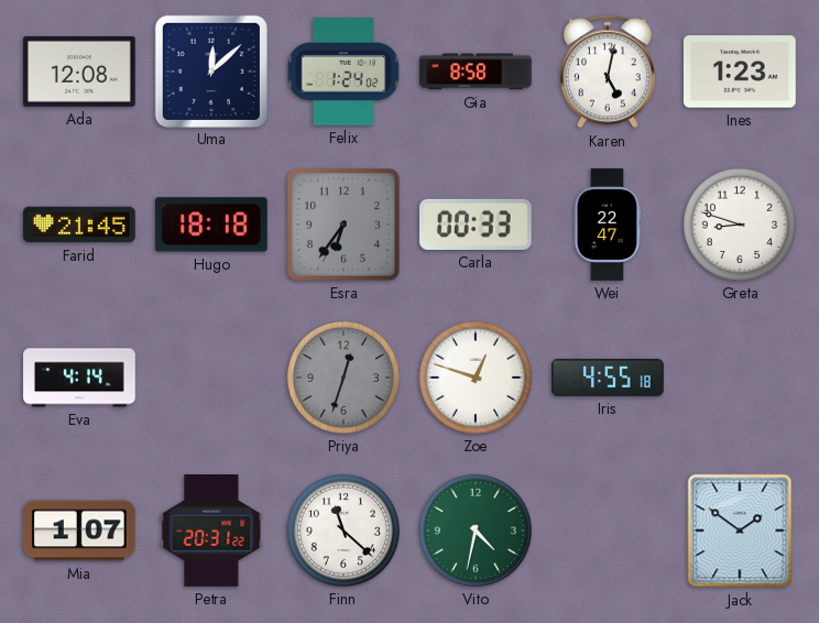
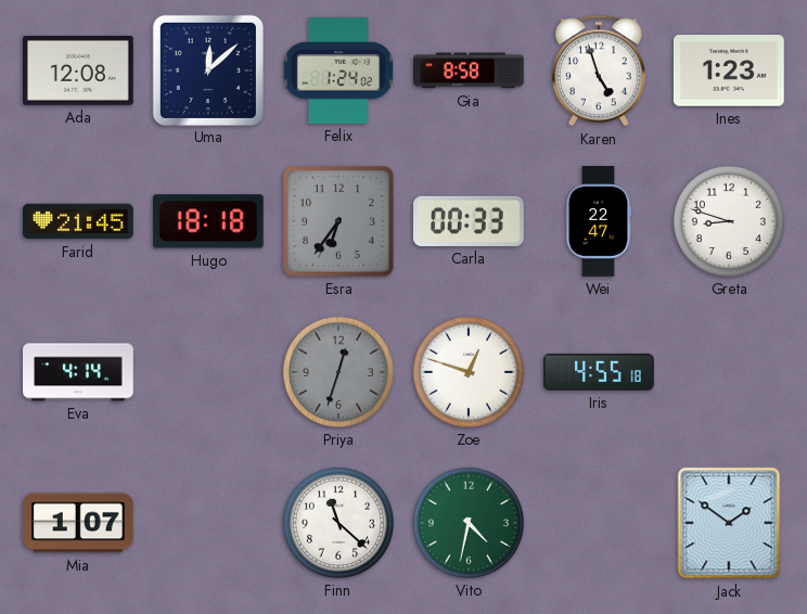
Karen: 5:02 -> 4:57
Petra: 20:31 -> none
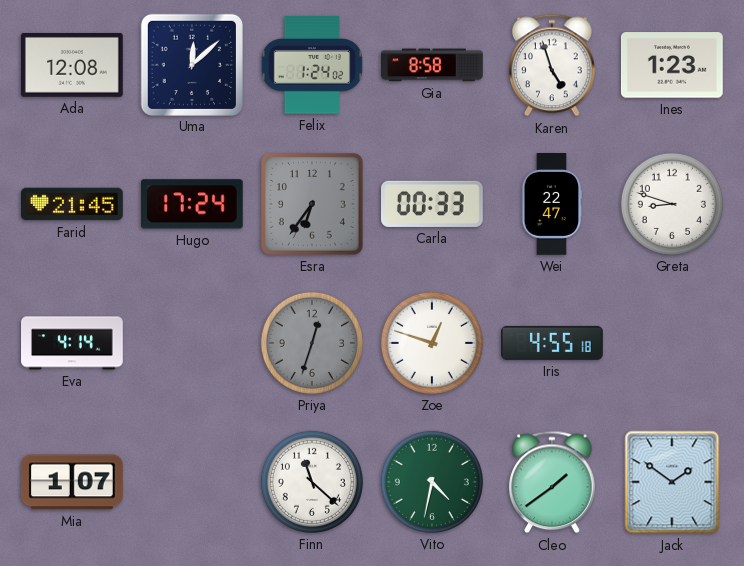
Hugo: 18:18 -> 17:24
Cleo: none -> 1:39
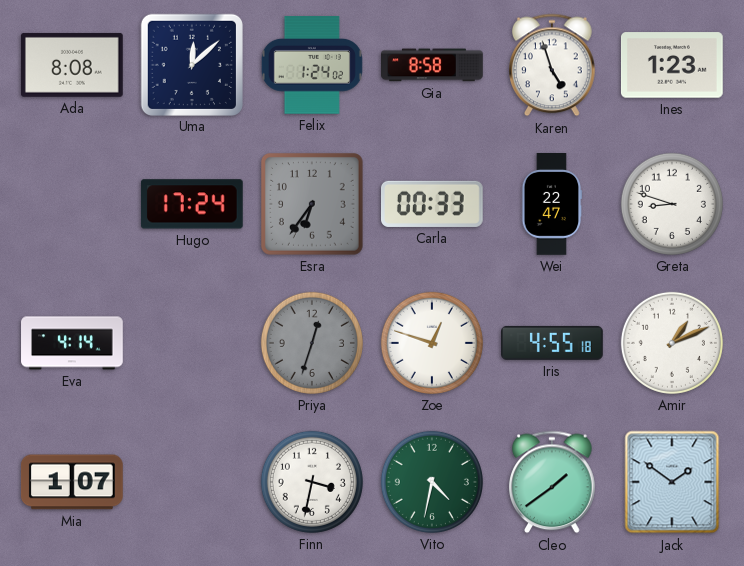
Ada: 12:08 -> 8:08
Farid: 21:45 -> none
Amir: none -> 1:11
Finn: 11:22 -> 3:32
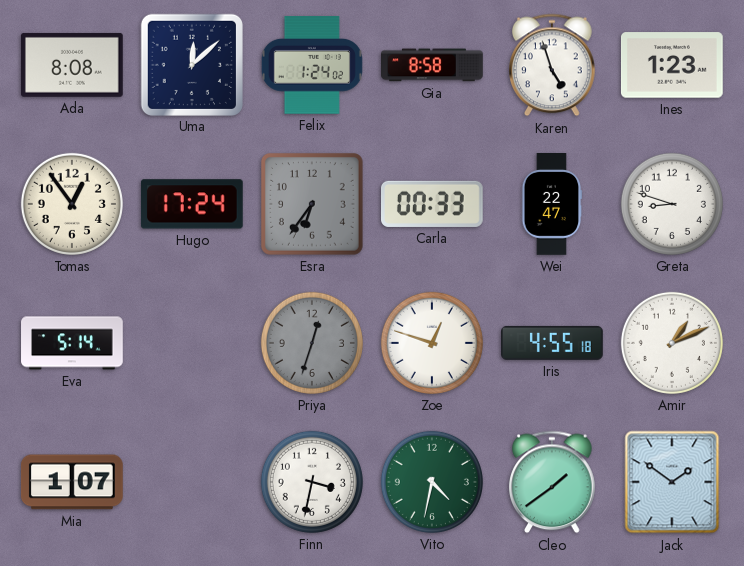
Tomas: none -> 12:54
Eva: 4:14 -> 5:14
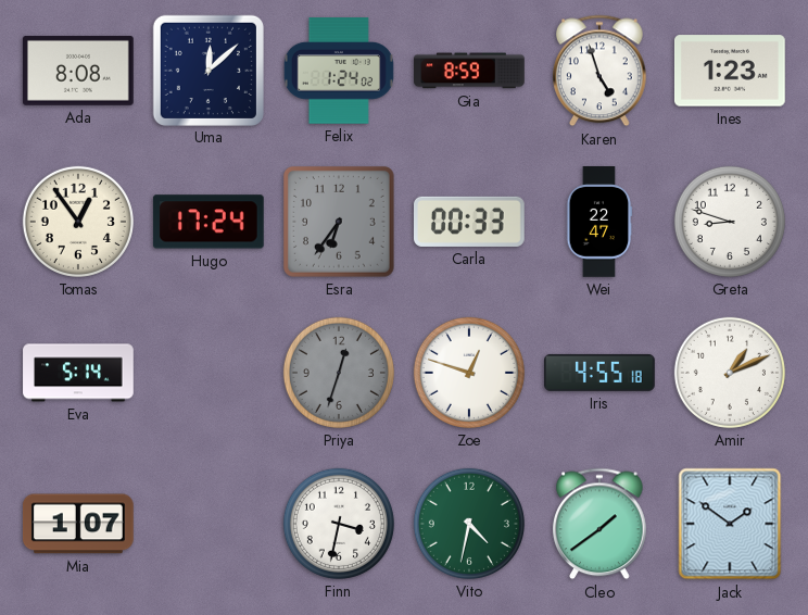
Gia: 8:58 -> 8:59
